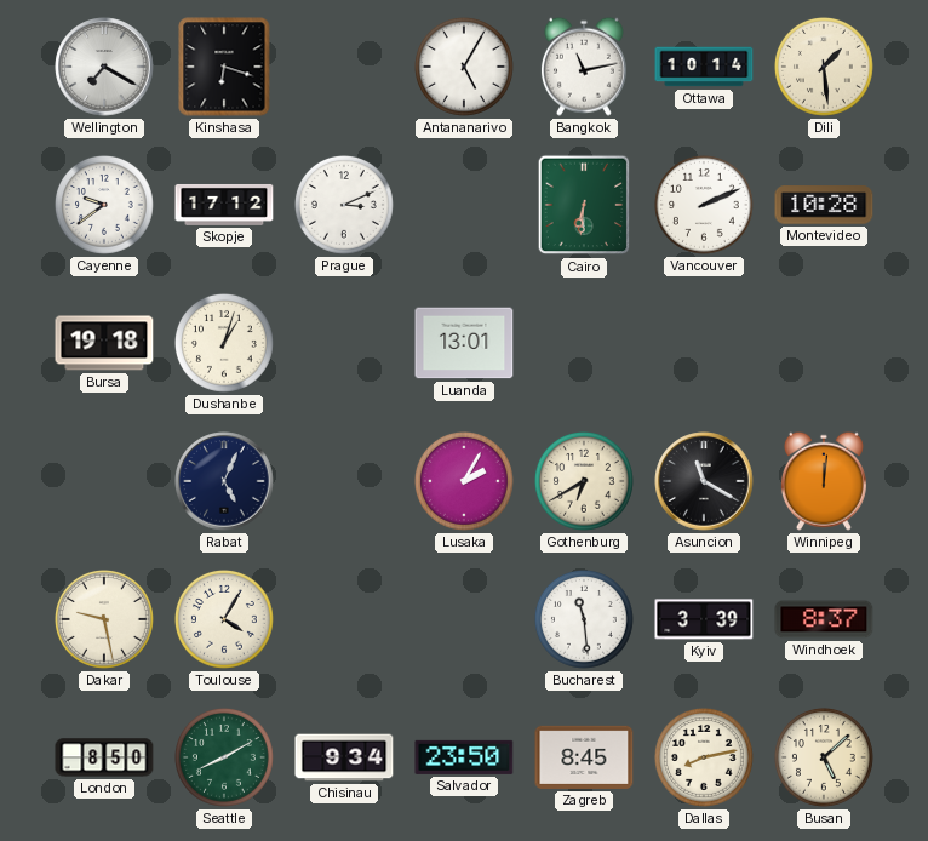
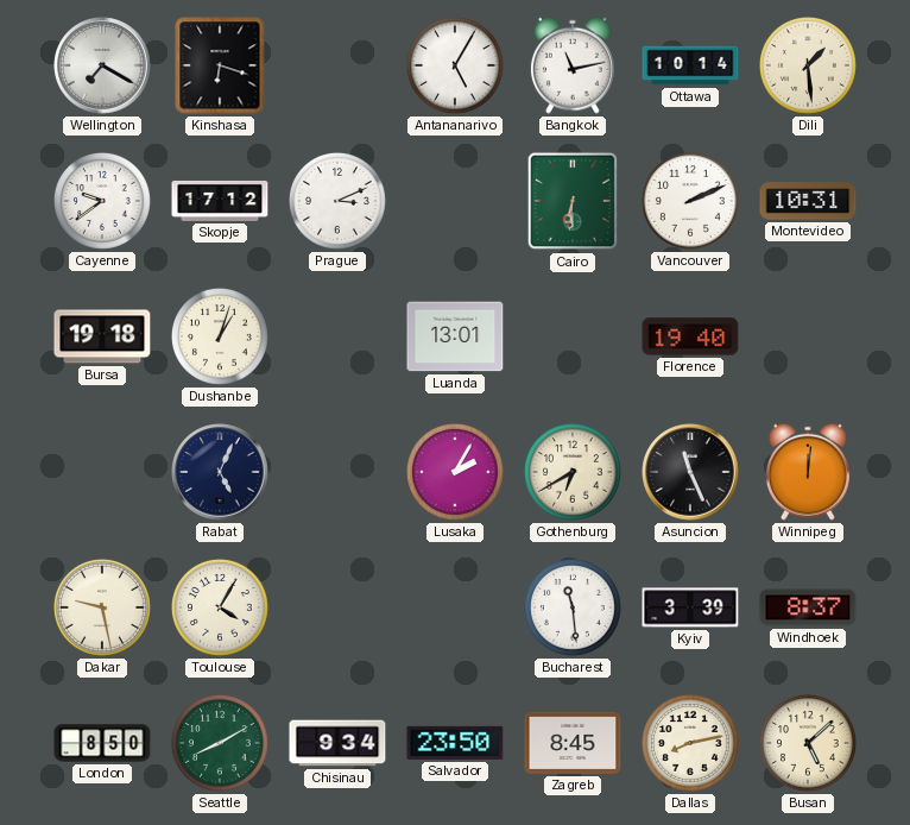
Montevideo: 10:28 -> 10:31
Florence: none -> 19:40
Asuncion: 11:20 -> 11:26
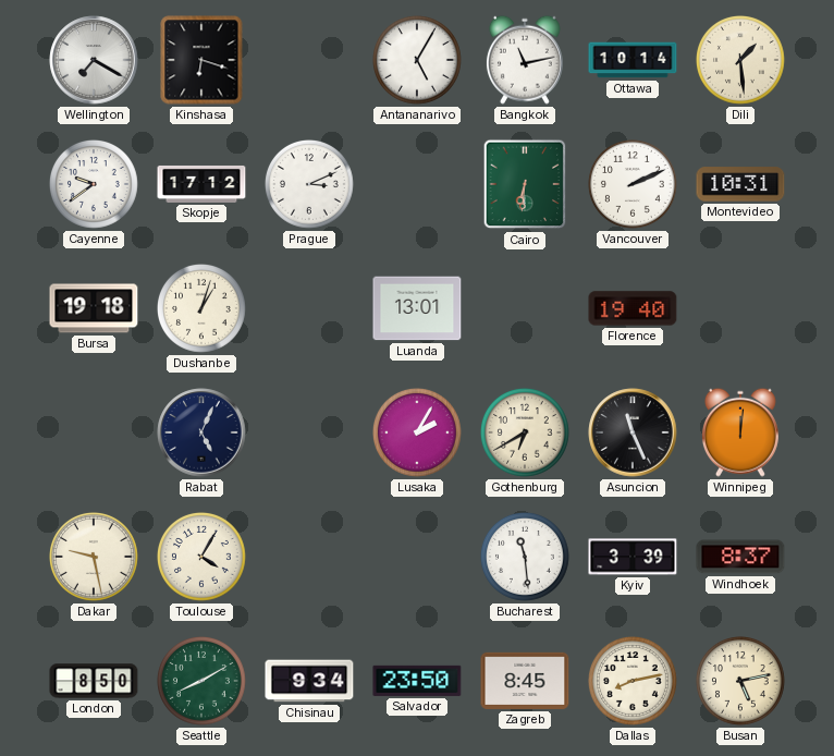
Busan: 5:08 -> 5:13
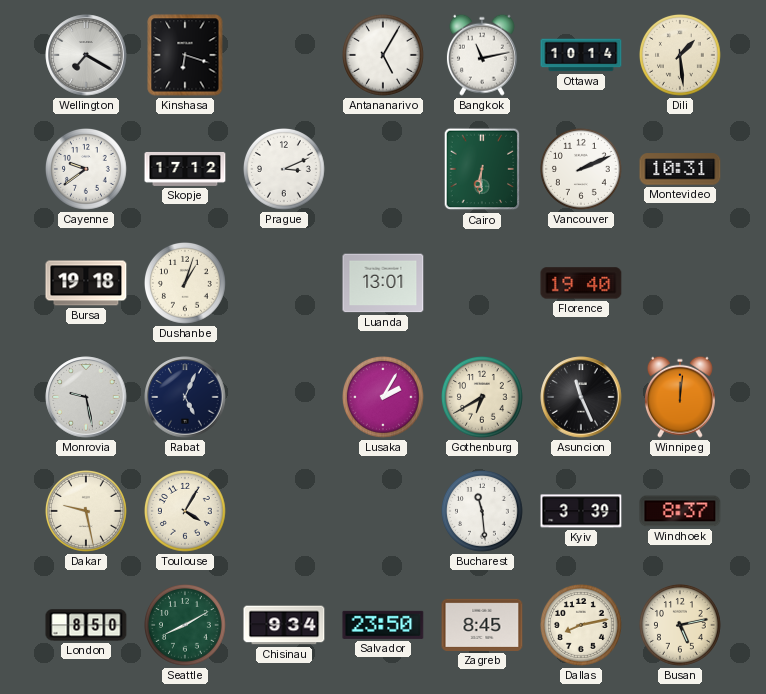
Monrovia: none -> 9:28
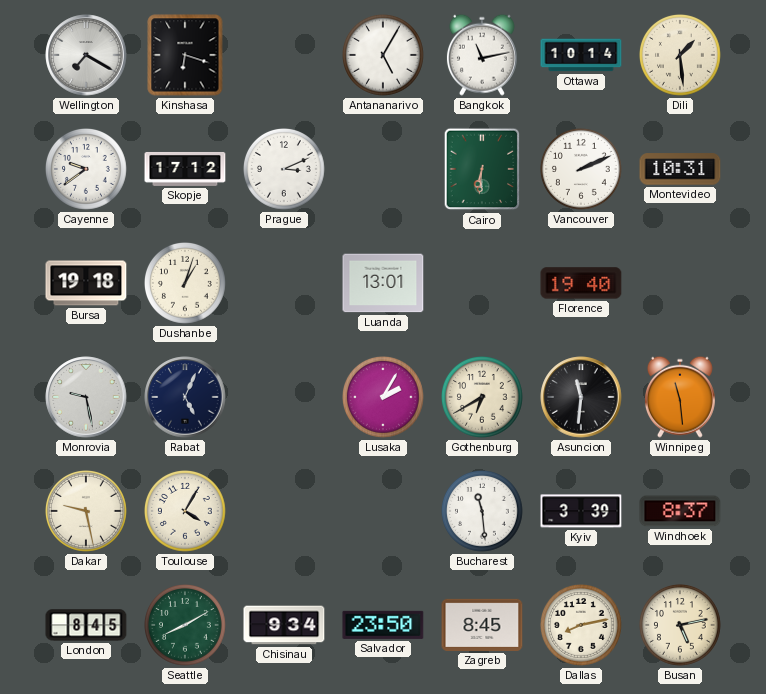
Asuncion: 11:26 -> 11:31
Winnipeg: 12:01 -> 11:29
London: 8:50 -> 8:45
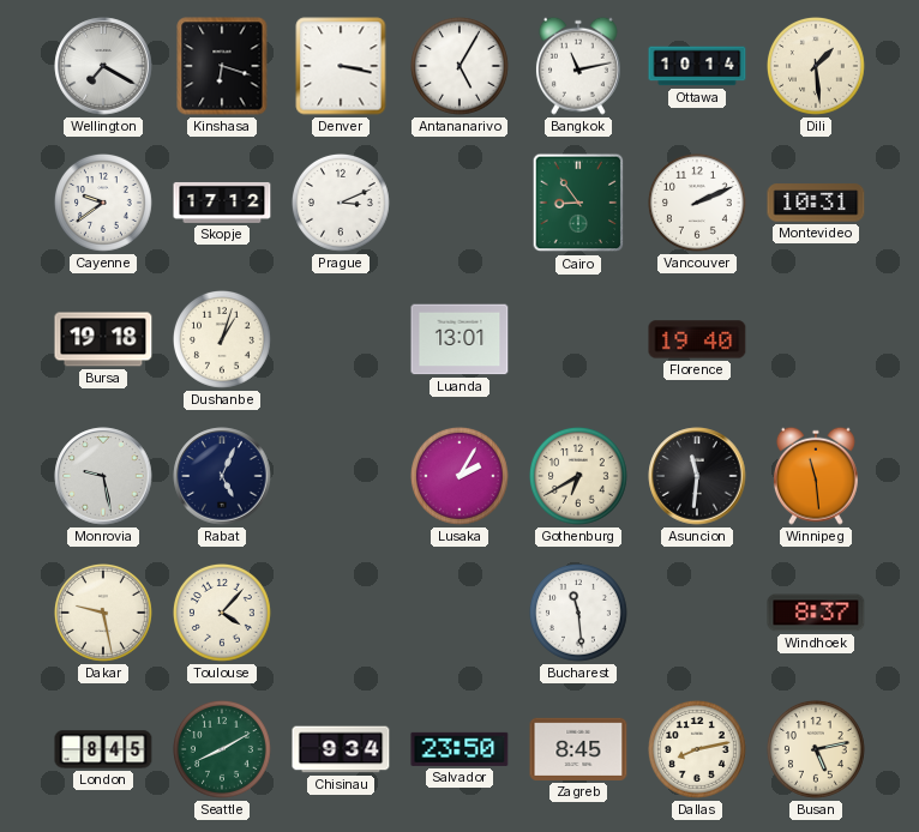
Denver: none -> 3:17
Cairo: 6:31 -> 8:54
Toulouse: 4:05 -> 4:07
Kyiv: 3:39 -> none
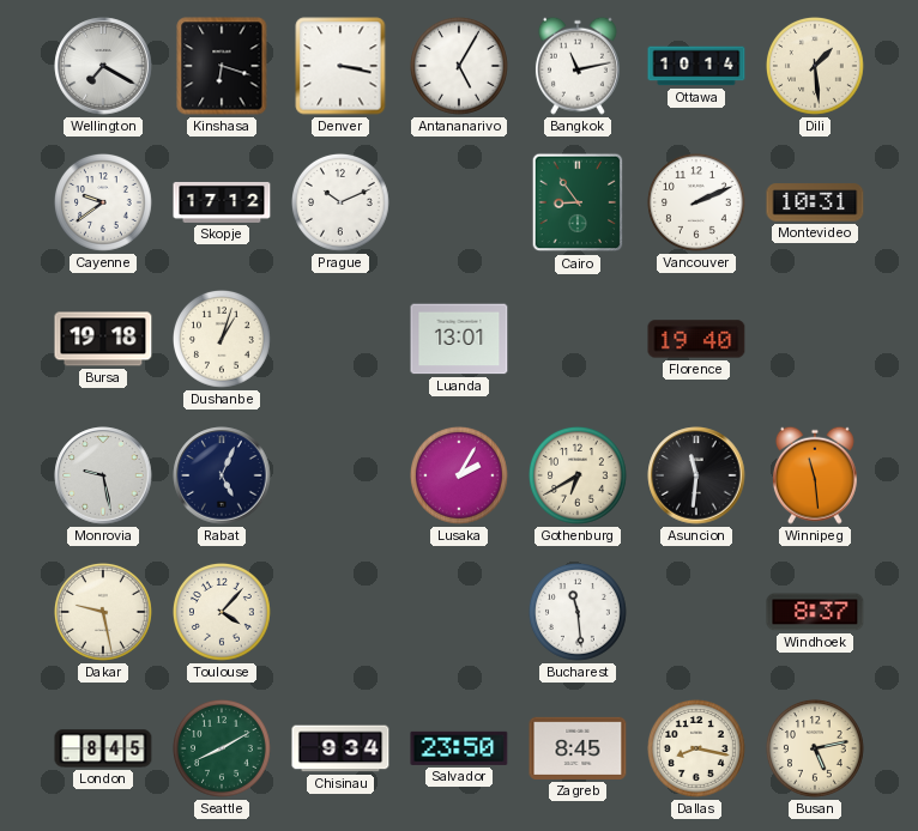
Prague: 3:11 -> 10:11
Dallas: 8:13 -> 8:17
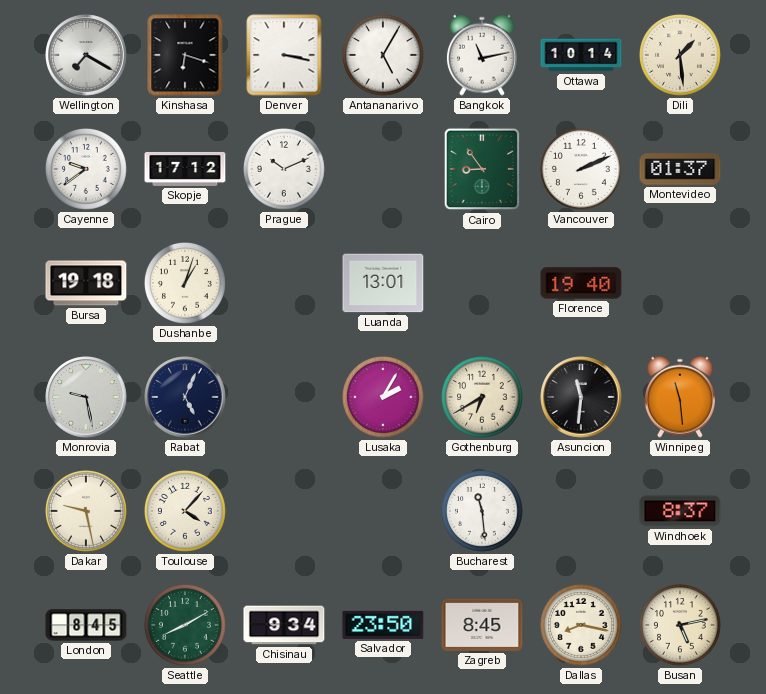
Montevideo: 10:31 -> 01:37
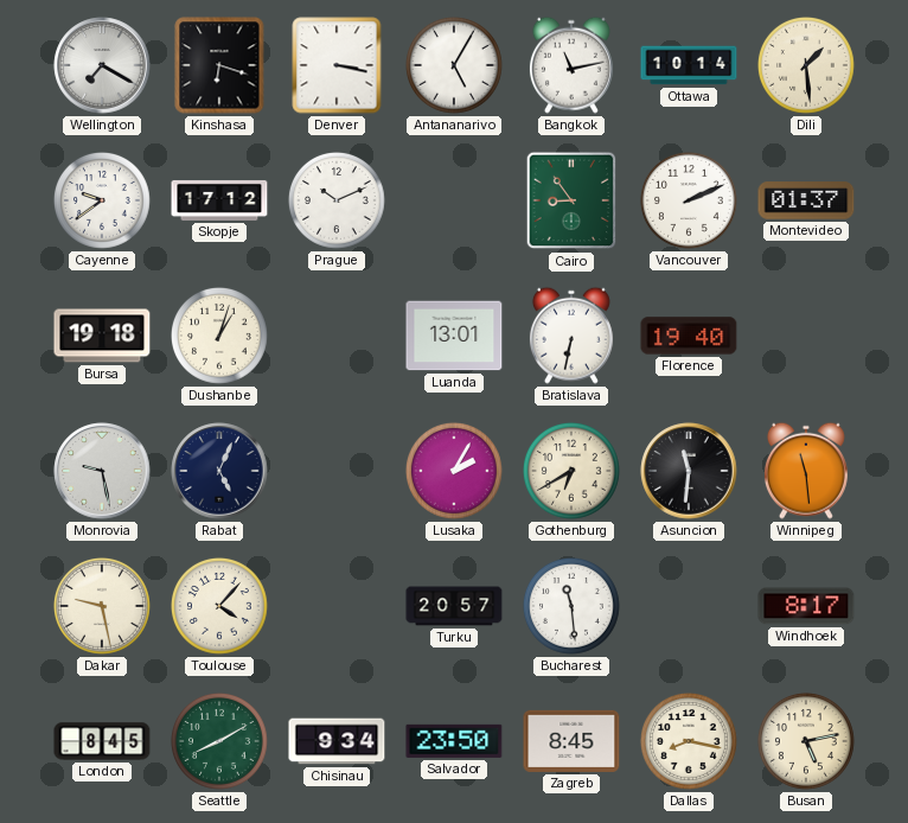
Bratislava: none -> 6:32
Turku: none -> 20:57
Windhoek: 8:37 -> 8:17
